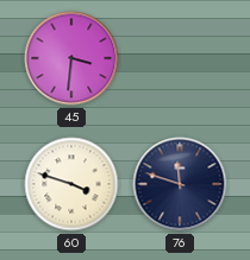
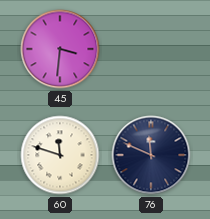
60: 3:48 -> 11:48
76: 11:48 -> 11:49
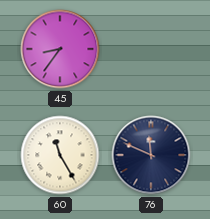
45: 3:31 -> 8:36
60: 11:48 -> 11:25
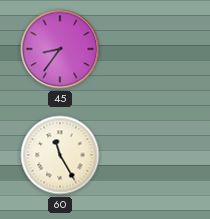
76: 11:49 -> none
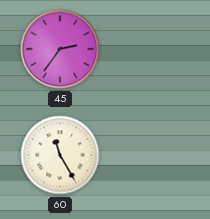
45: 8:36 -> 2:36
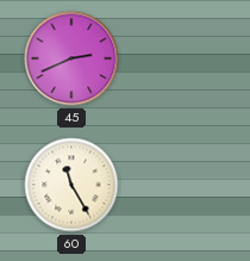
45: 2:36 -> 2:41
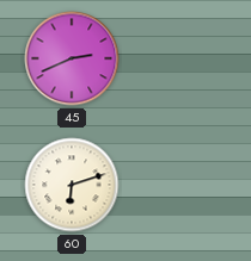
60: 11:25 -> 6:12
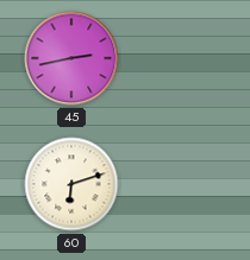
45: 2:41 -> 2:43
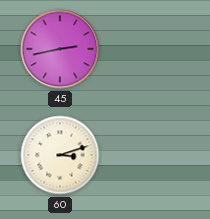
60: 6:12 -> 3:12
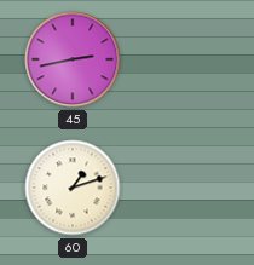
60: 3:12 -> 1:12
